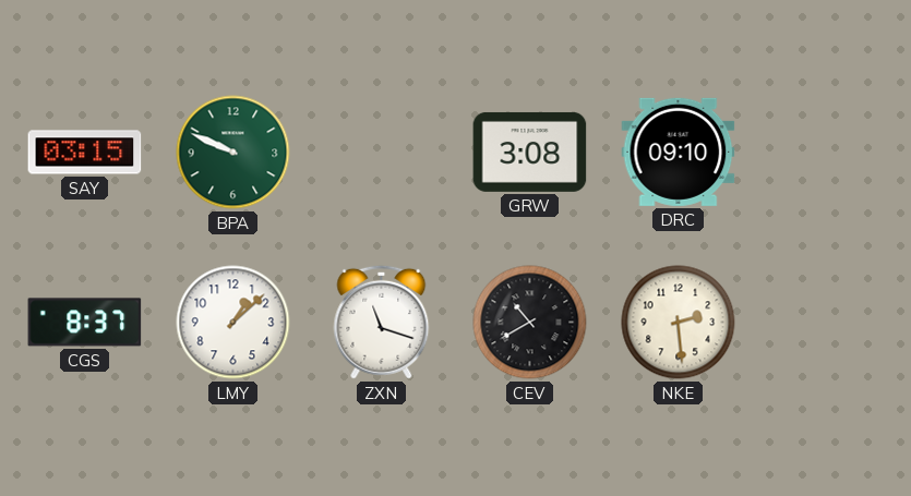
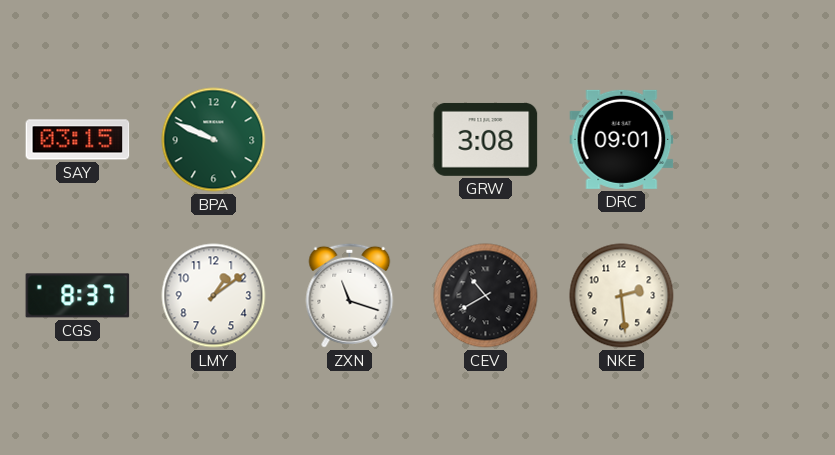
DRC: 09:10 -> 09:01
LMY: 1:08 -> 1:09
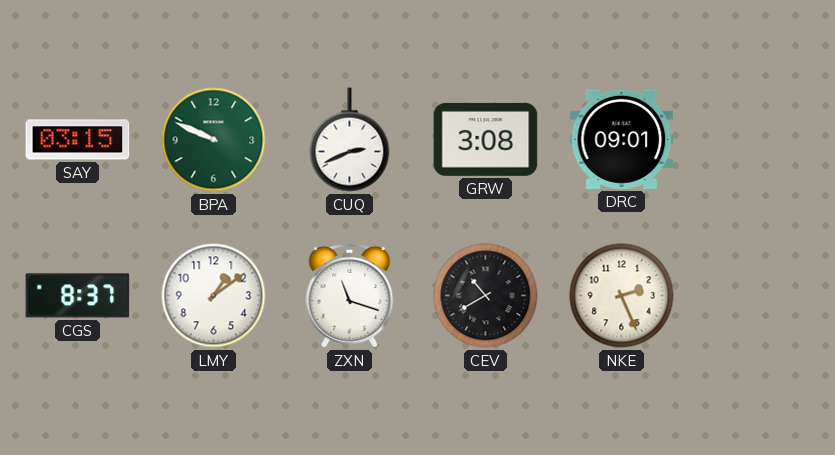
CUQ: none -> 2:41
NKE: 2:29 -> 2:26
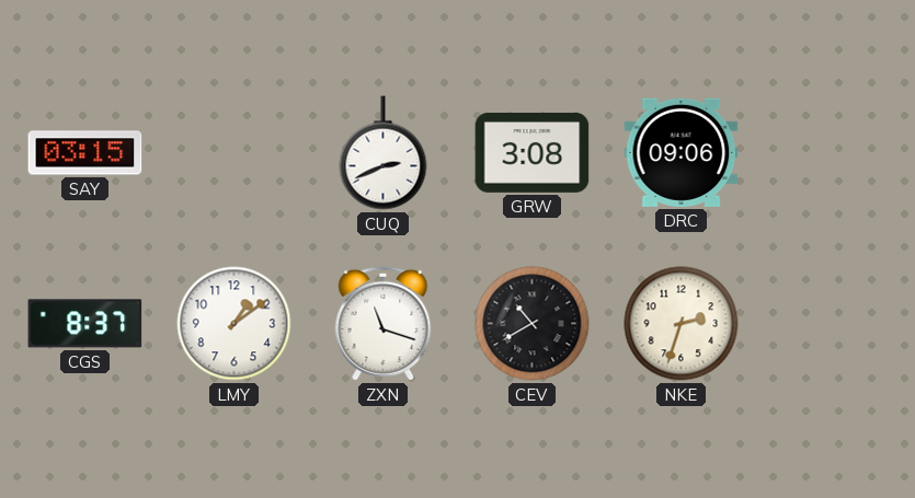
BPA: 9:49 -> none
DRC: 09:01 -> 09:06
NKE: 2:26 -> 2:33
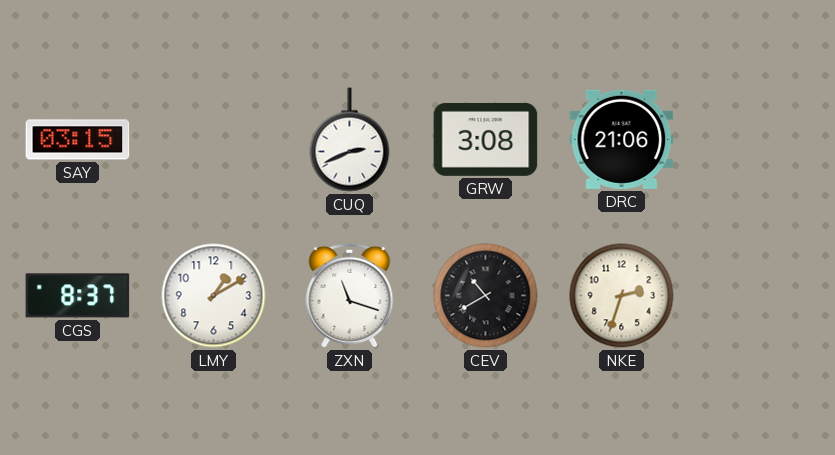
DRC: 09:06 -> 21:06
LMY: 1:09 -> 1:10
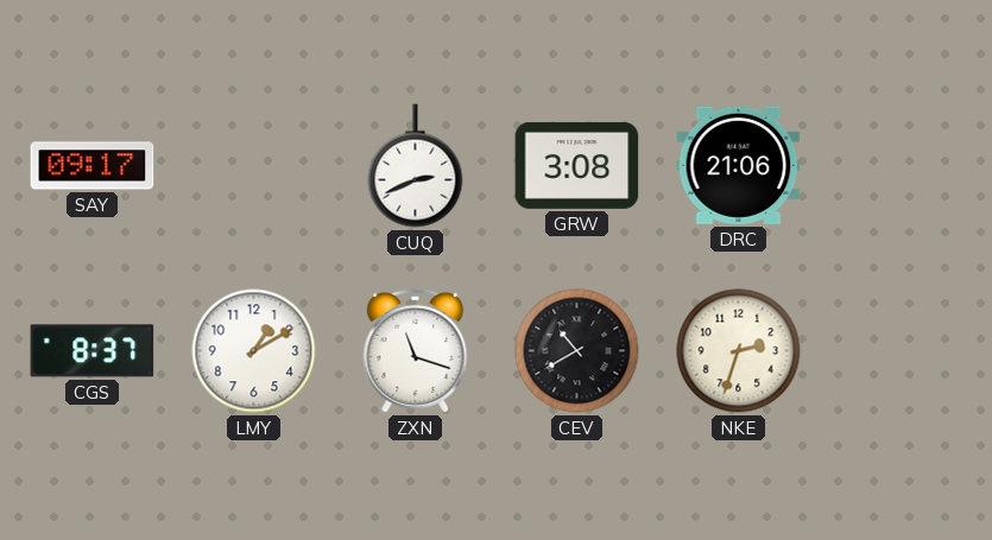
SAY: 03:15 -> 09:17
